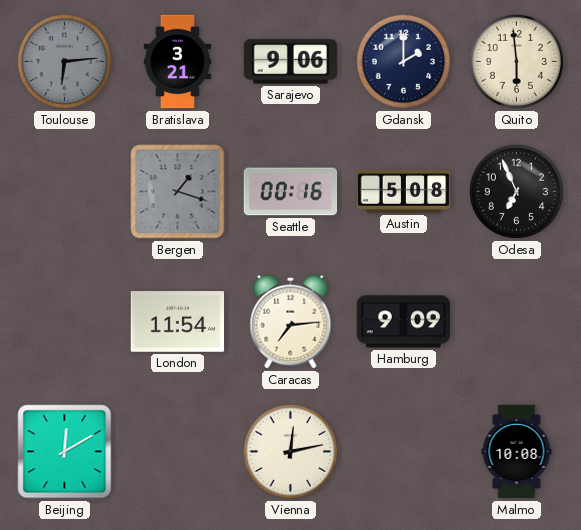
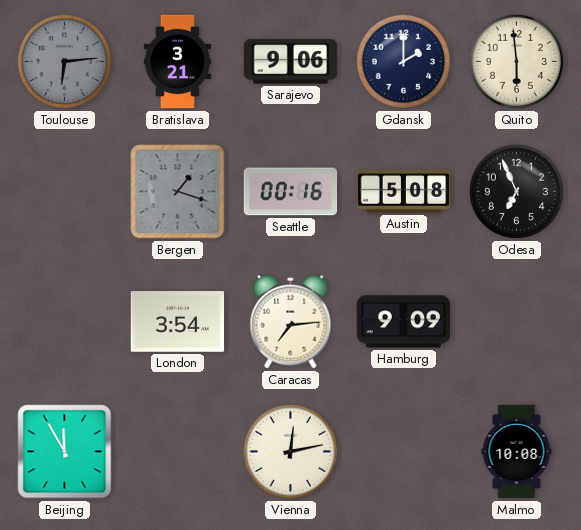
London: 11:54 -> 3:54
Beijing: 12:10 -> 11:55
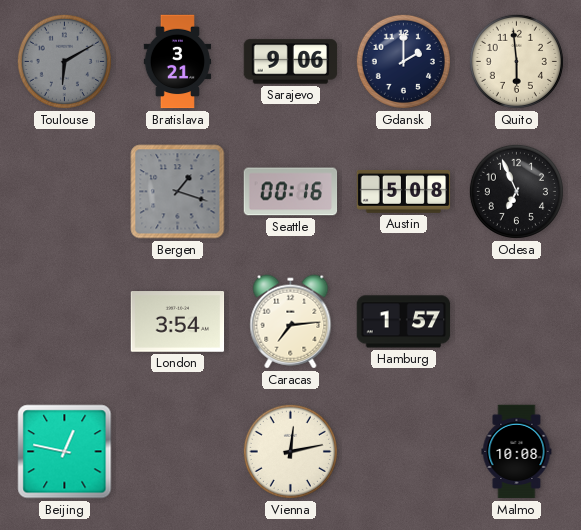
Toulouse: 6:14 -> 6:10
Hamburg: 9:09 -> 1:57
Beijing: 11:55 -> 12:47
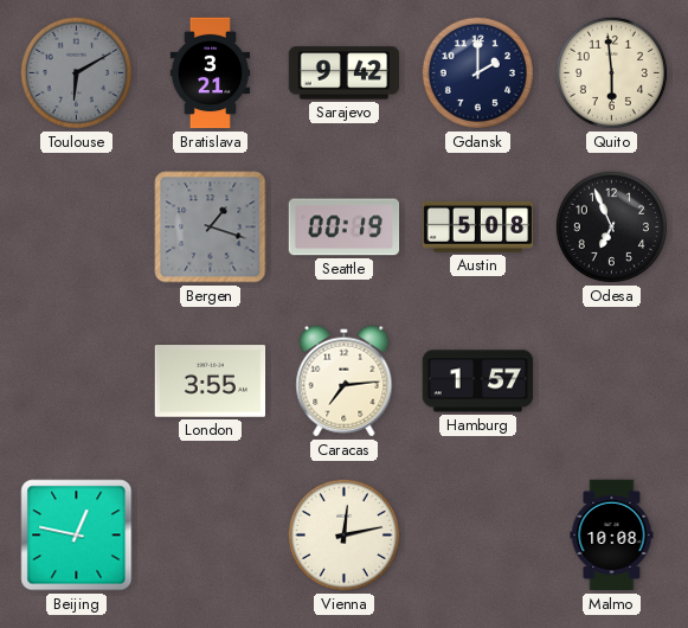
Sarajevo: 9:06 -> 9:42
Seattle: 00:16 -> 00:19
London: 3:54 -> 3:55
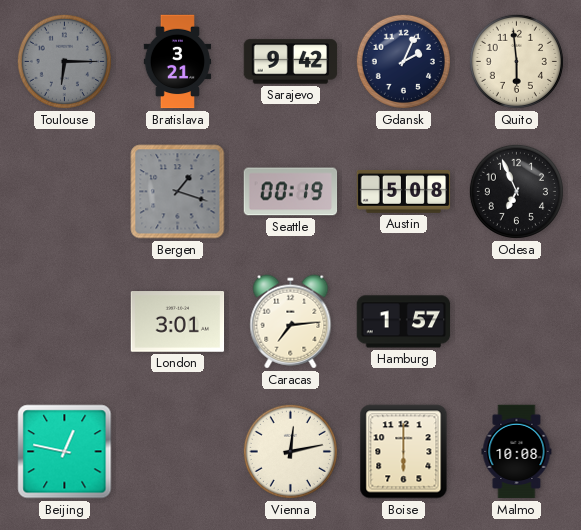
Toulouse: 6:10 -> 6:15
Gdansk: 2:00 -> 2:04
London: 3:55 -> 3:01
Boise: none -> 6:00
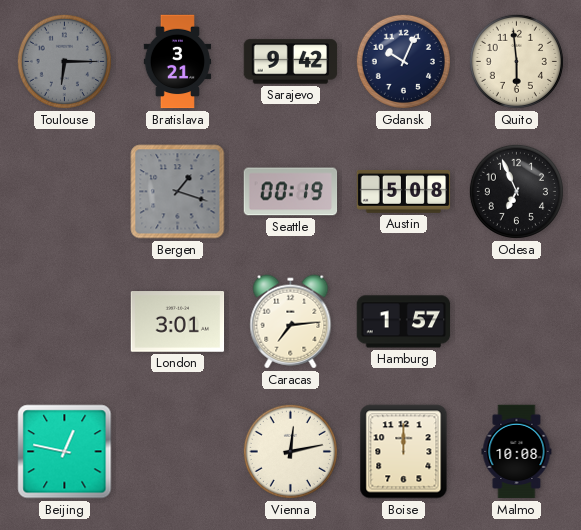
Gdansk: 2:04 -> 10:04
Boise: 6:00 -> 12:00
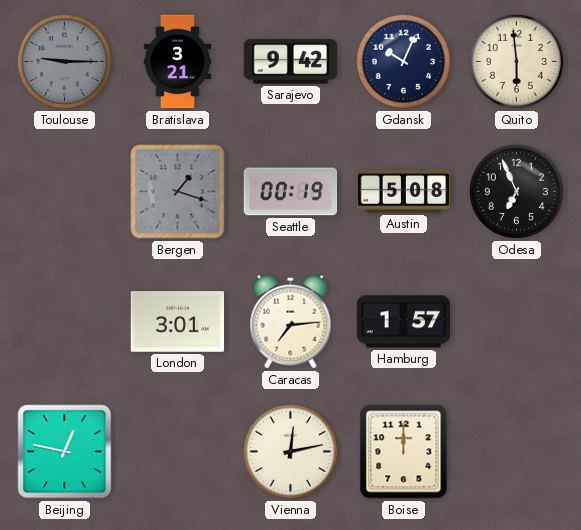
Toulouse: 6:15 -> 9:15
Malmo: 10:08 -> none
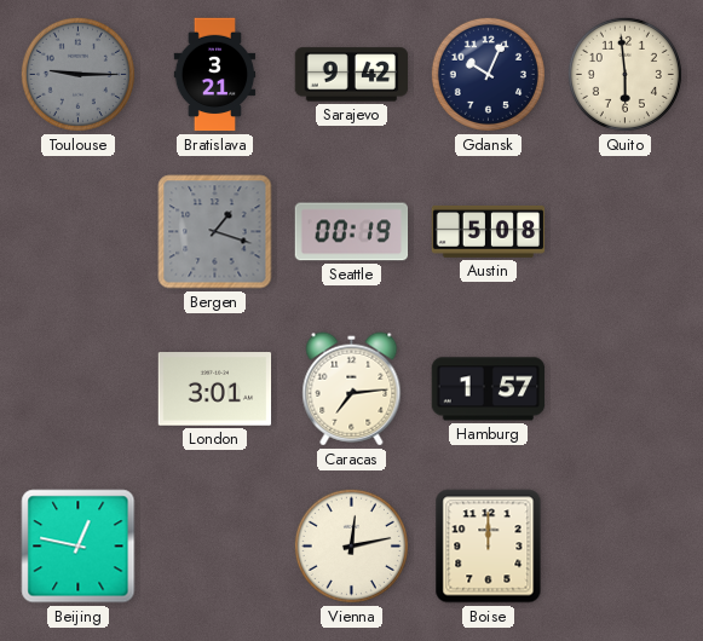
Odesa: 6:56 -> none
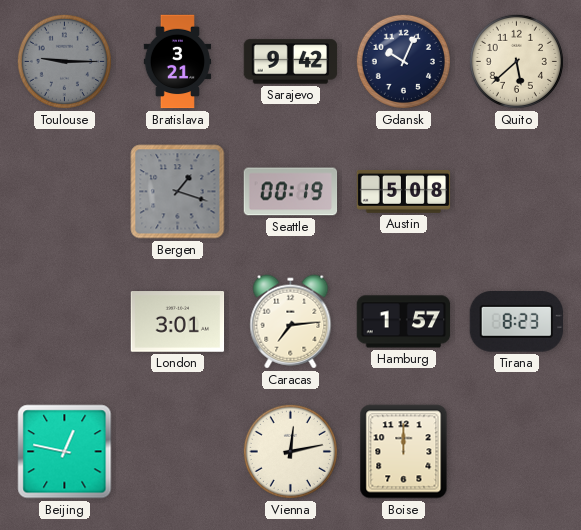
Quito: 5:59 -> 5:38
Tirana: none -> 8:23
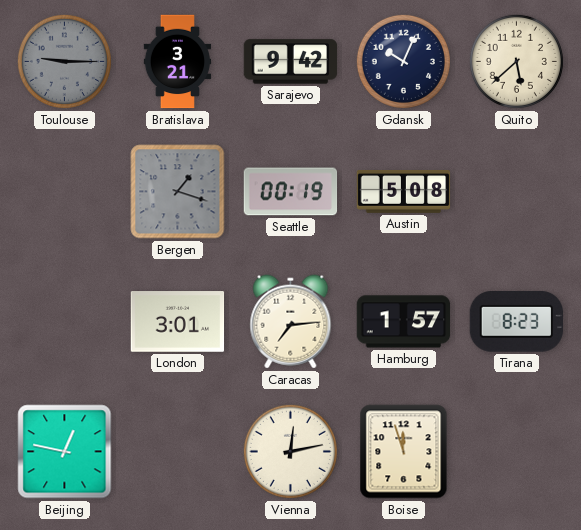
Boise: 12:00 -> 11:57
